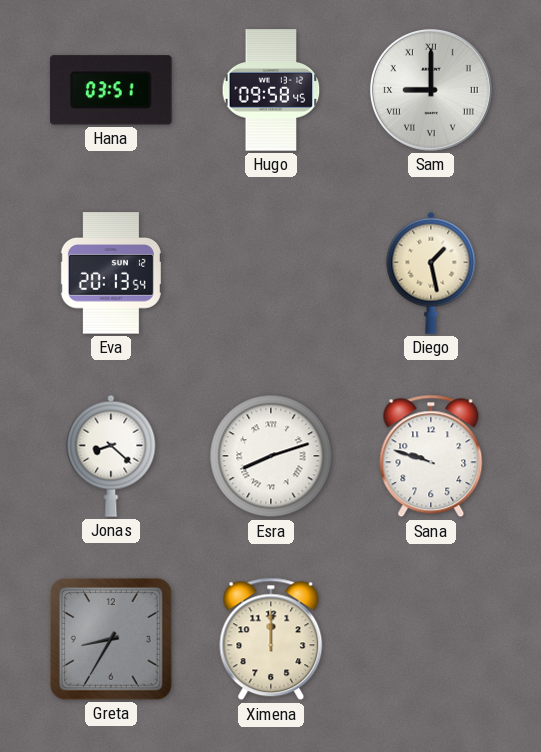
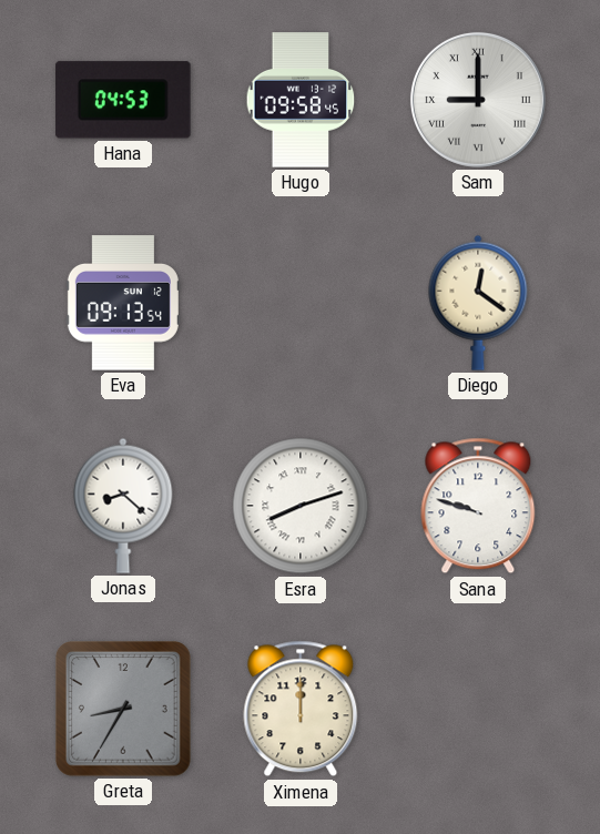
Hana: 03:51 -> 04:53
Eva: 20:13 -> 09:13
Diego: 1:28 -> 12:21
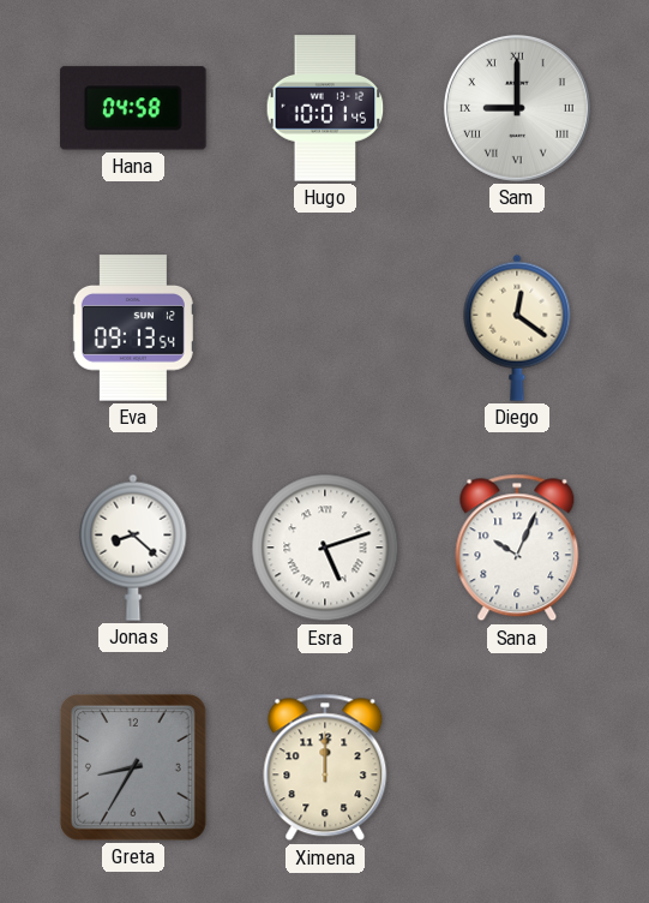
Hana: 04:53 -> 04:58
Hugo: 09:58 -> 10:01
Esra: 8:12 -> 5:12
Sana: 9:48 -> 10:04
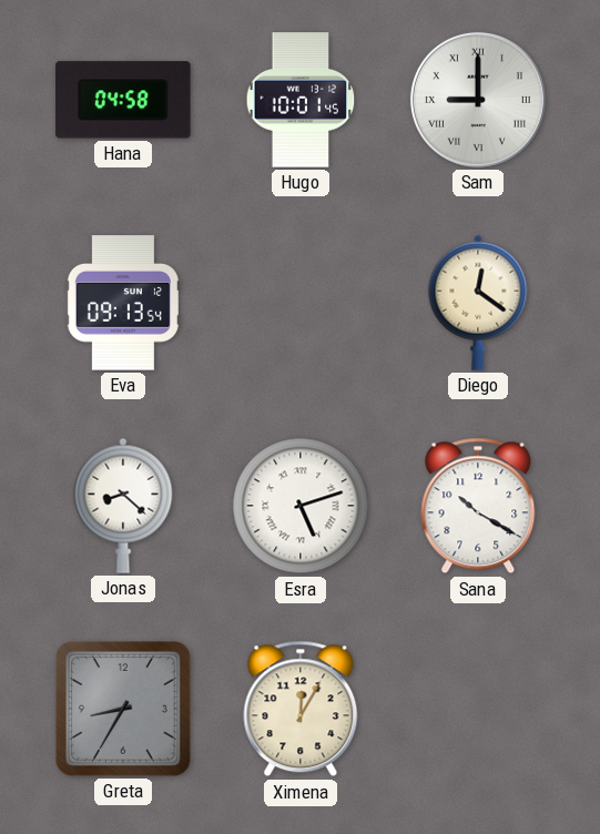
Sana: 10:04 -> 10:20
Ximena: 12:00 -> 12:05
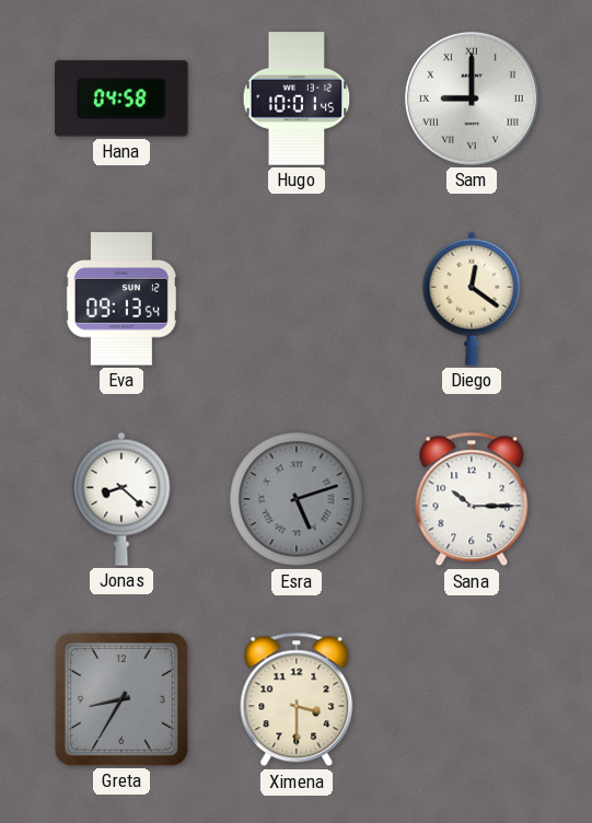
Esra dial: white -> grey
Sana: 10:20 -> 10:15
Ximena: 12:05 -> 3:30
